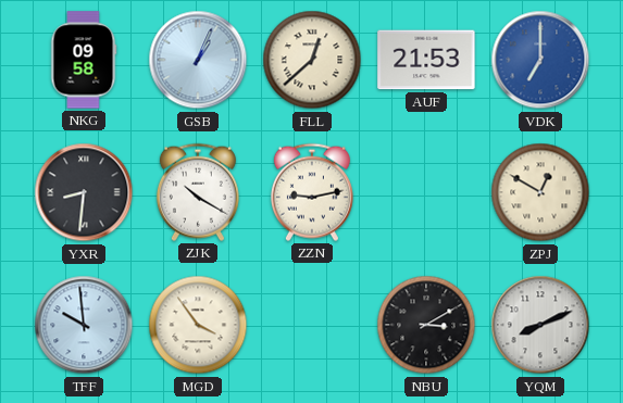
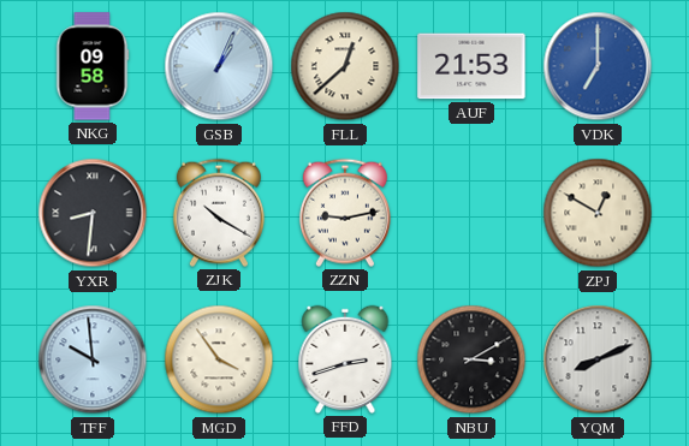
FFD: none -> 2:42
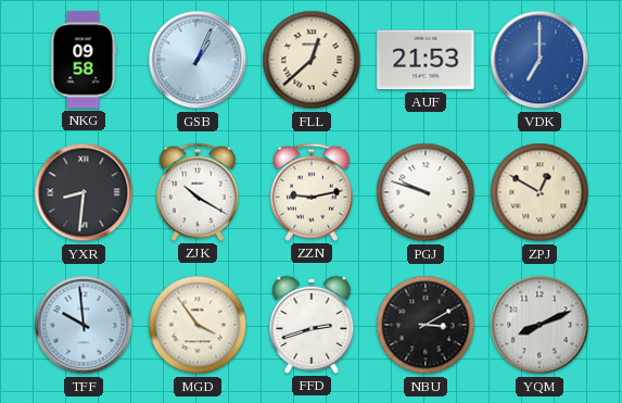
PGJ: none -> 9:48
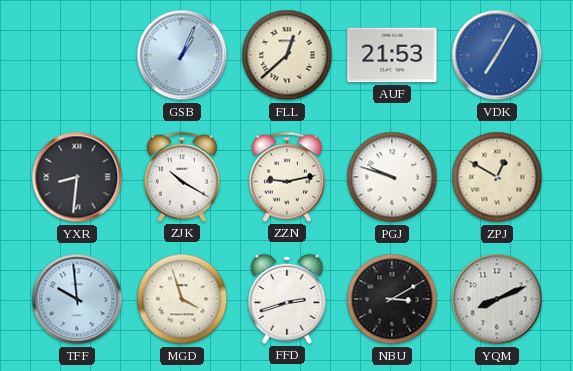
NKG: 09:58 -> none
VDK: 7:00 -> 7:05
MGD: 3:54 -> 3:57
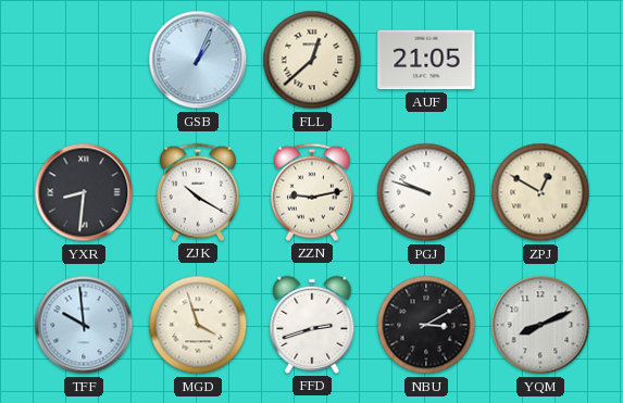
AUF: 21:53 -> 21:05
VDK: 7:05 -> none
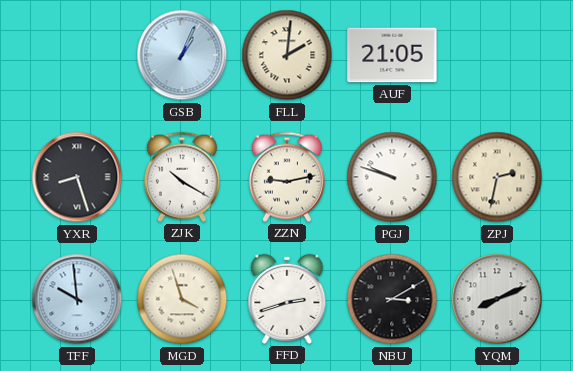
FLL: 12:38 -> 2:01
YXR: 8:31 -> 8:27
ZPJ: 12:50 -> 2:32
